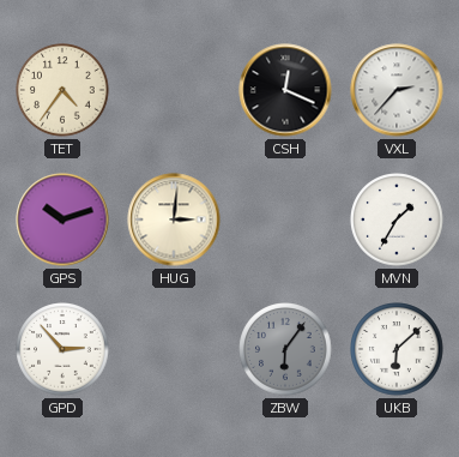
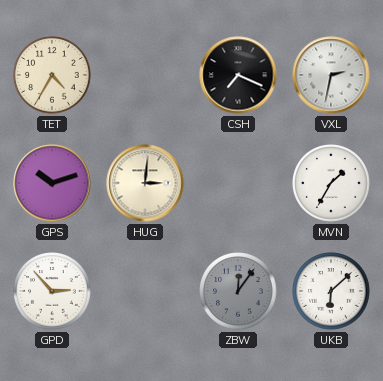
TET: 4:36 -> 4:35
CSH: 12:19 -> 7:19
VXL: 2:37 -> 2:32
ZBW: 6:06 -> 12:06
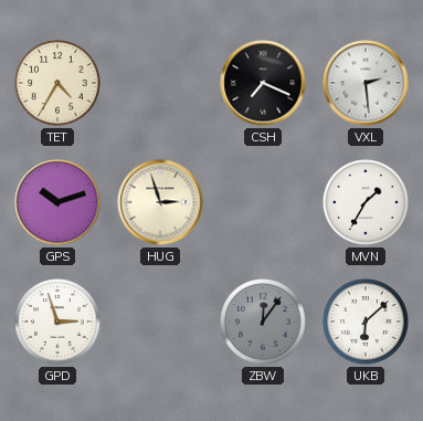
VXL: 2:32 -> 2:29
HUG: 3:01 -> 2:57
GPD: 2:53 -> 2:57
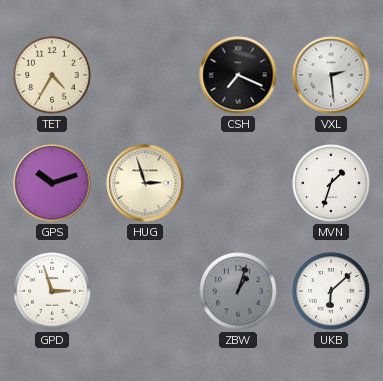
MVN: 1:35 -> 1:33
ZBW: 12:06 -> 1:03
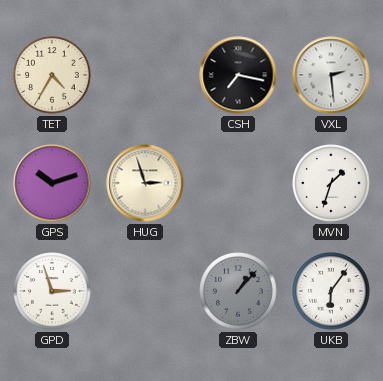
CSH: 7:19 -> 7:17
ZBW: 1:03 -> 1:07
UKB: 6:08 -> 6:06
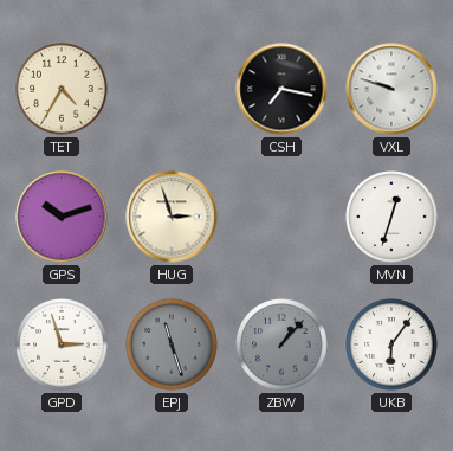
VXL: 2:29 -> 9:48
MVN: 1:33 -> 12:33
EPJ: none -> 11:27
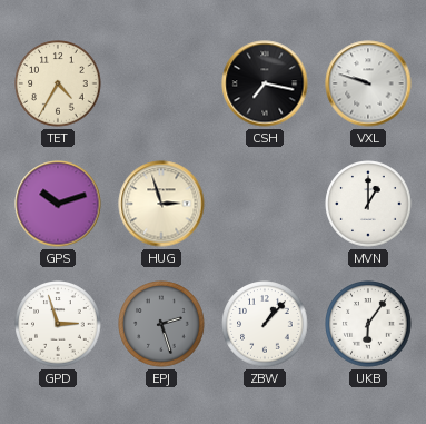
MVN: 12:33 -> 1:00
EPJ: 11:27 -> 2:27
ZBW dial: grey -> white
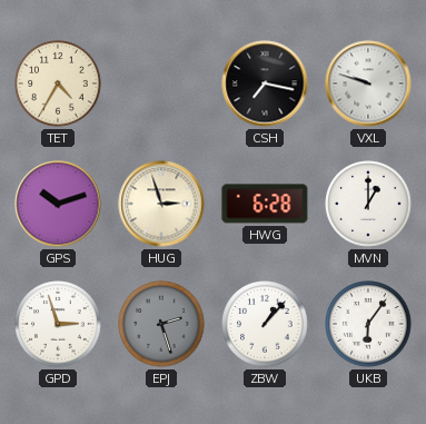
HWG: none -> 6:28
